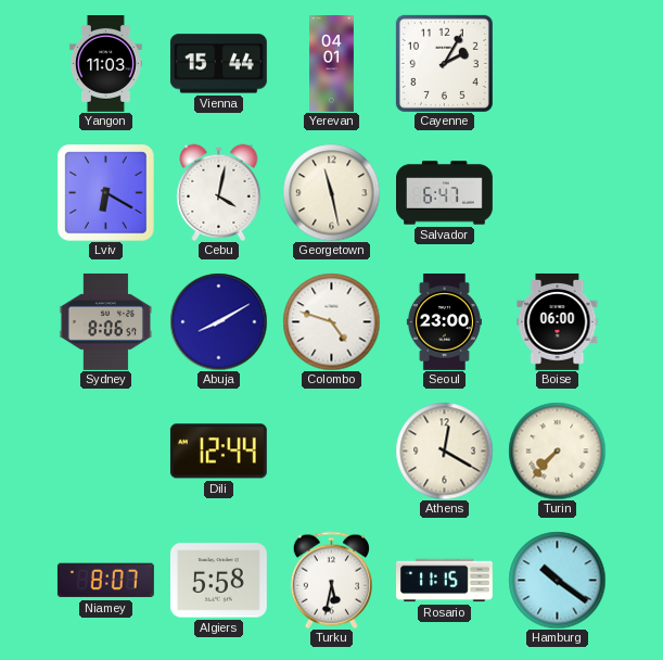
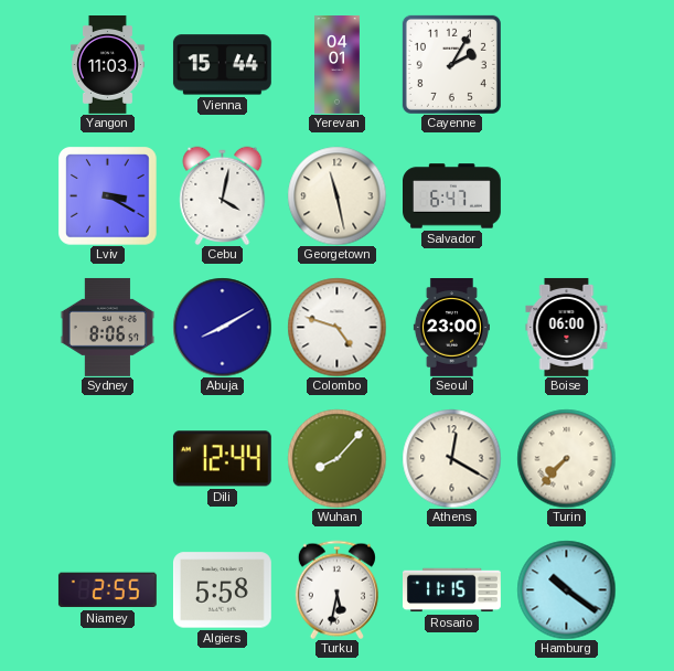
Lviv: 6:20 -> 3:20
Wuhan: none -> 8:07
Niamey: 8:07 -> 2:55
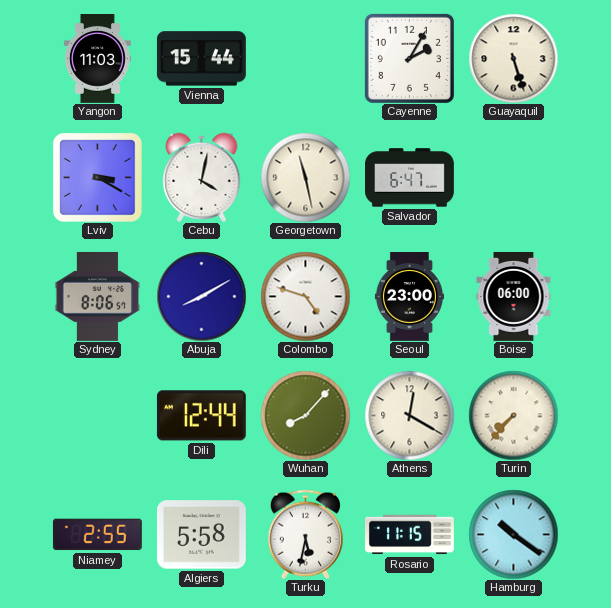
Yerevan: 04:01 -> none
Guayaquil: none -> 5:27
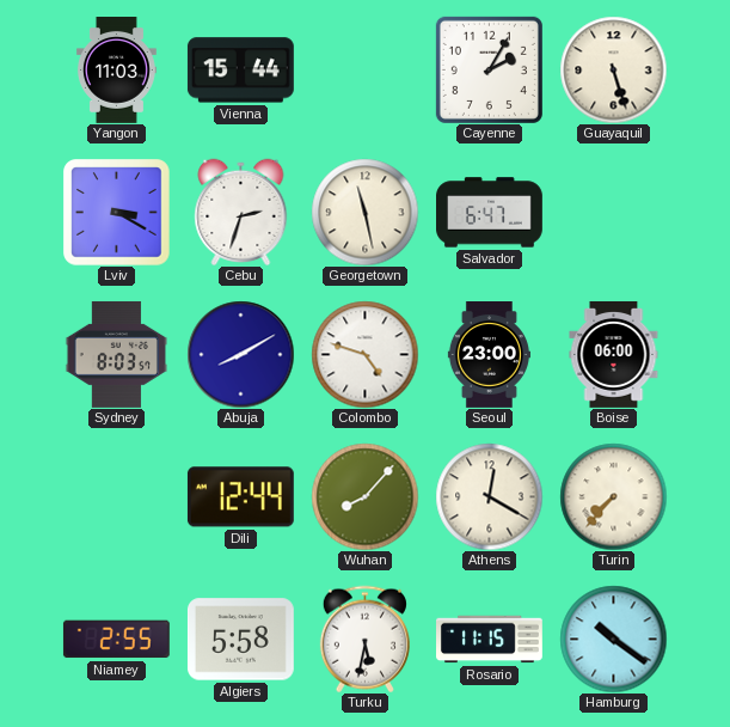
Cebu: 4:02 -> 2:33
Sydney: 8:06 -> 8:03
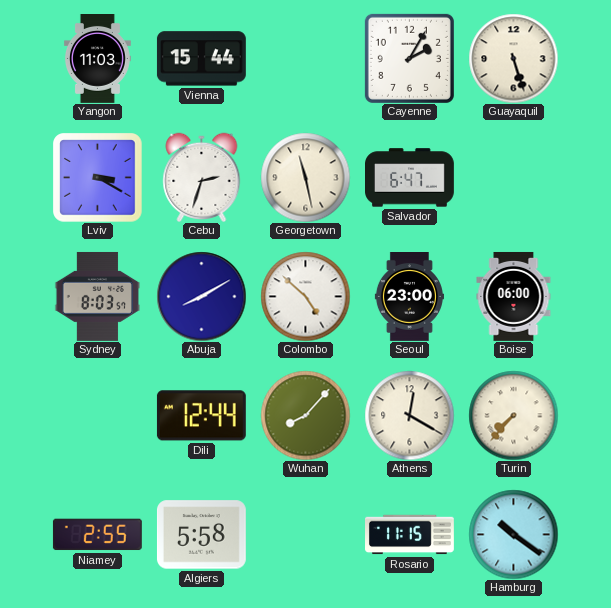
Colombo: 4:48 -> 4:52
Turku: 5:32 -> none
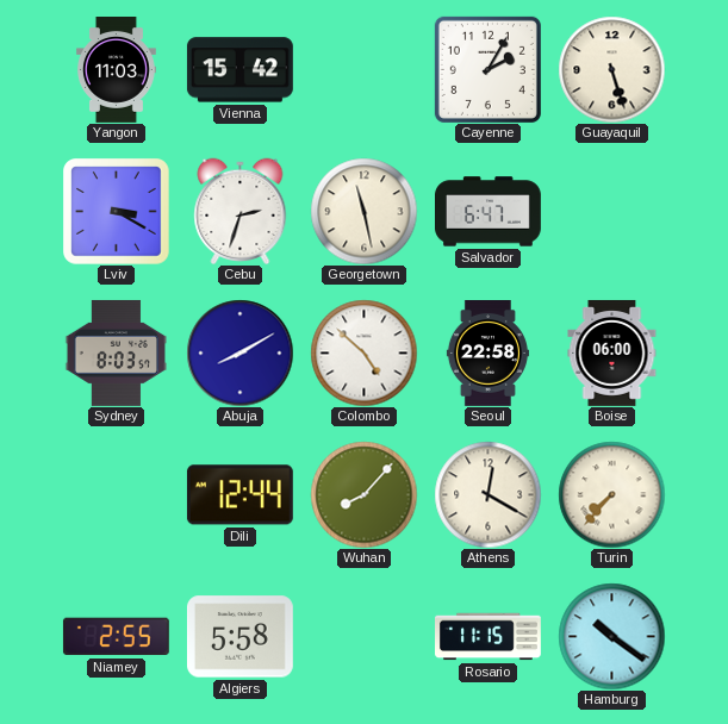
Vienna: 15:44 -> 15:42
Seoul: 23:00 -> 22:58
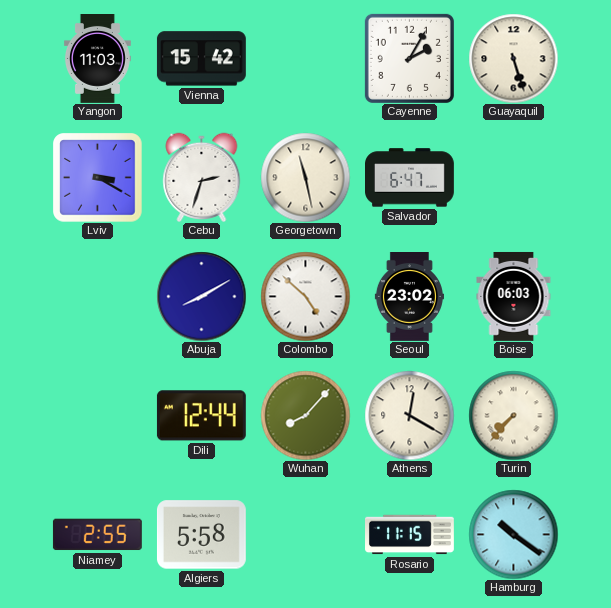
Sydney: 8:03 -> none
Seoul: 22:58 -> 23:02
Boise: 06:00 -> 06:03
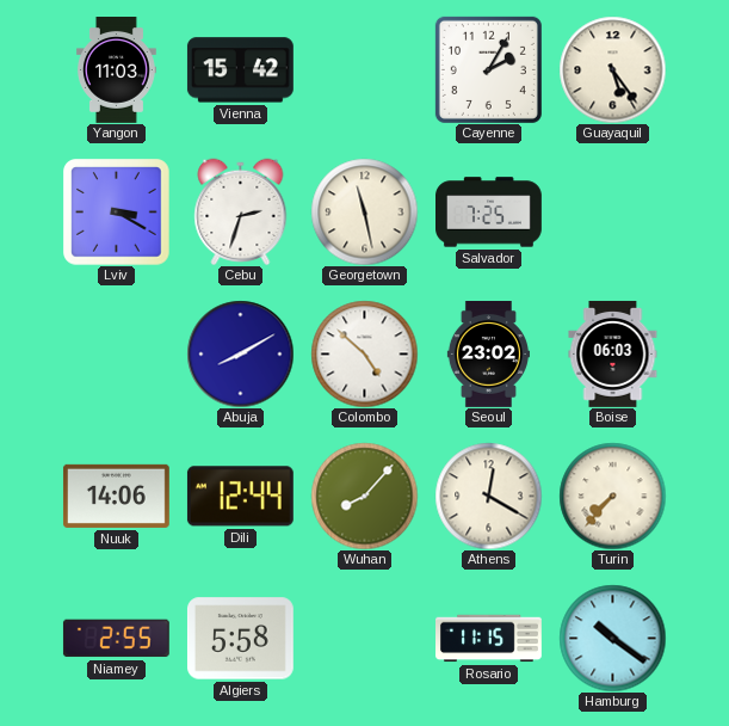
Guayaquil: 5:27 -> 5:24
Salvador: 6:47 -> 7:25
Nuuk: none -> 14:06
